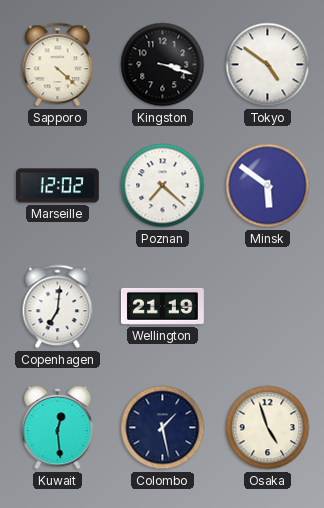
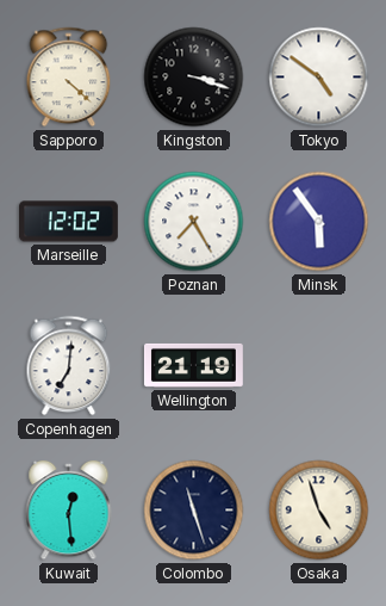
Poznan: 7:22 -> 7:25
Minsk: 5:51 -> 5:54
Colombo: 1:28 -> 11:27
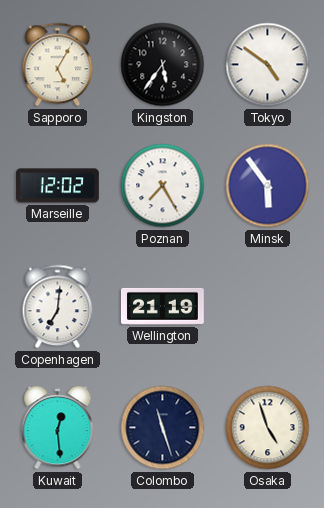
Sapporo: 4:22 -> 5:05
Kingston: 3:18 -> 5:36
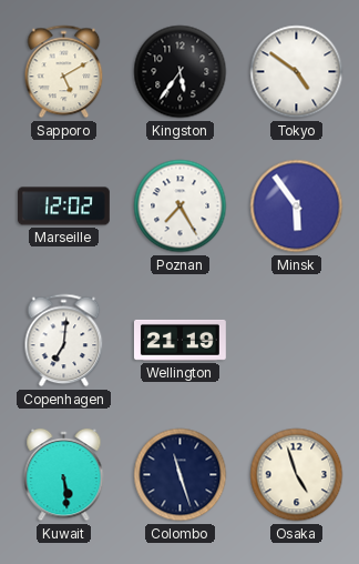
Sapporo: 5:05 -> 5:10
Kuwait: 12:29 -> 5:29
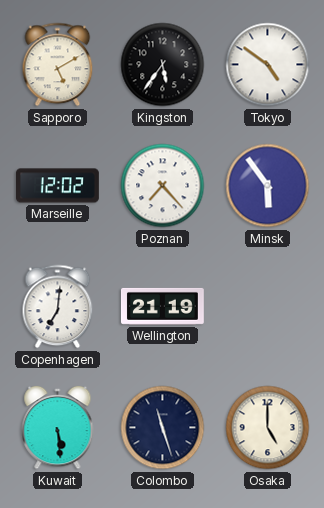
Poznan: 7:25 -> 7:23
Osaka: 4:57 -> 5:00
